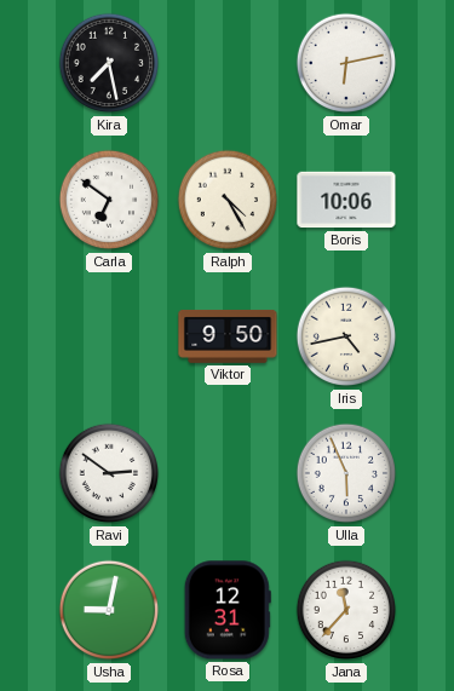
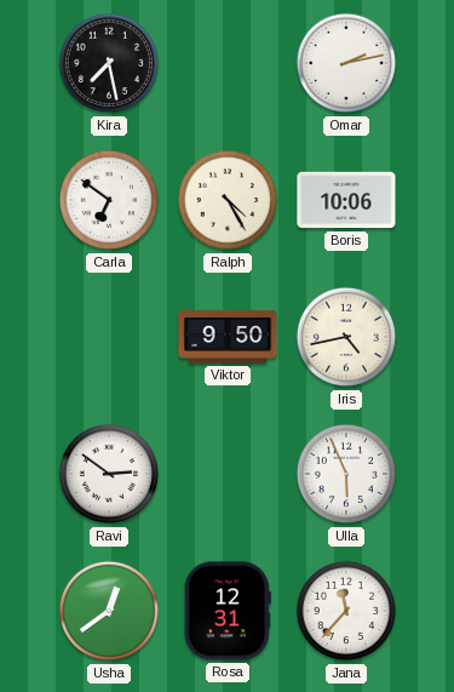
Omar: 6:13 -> 2:13
Usha: 9:02 -> 12:39
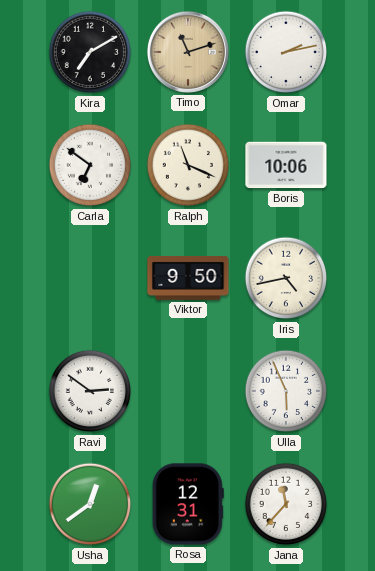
Kira: 7:28 -> 7:10
Timo: none -> 11:12
Ralph: 4:25 -> 11:19
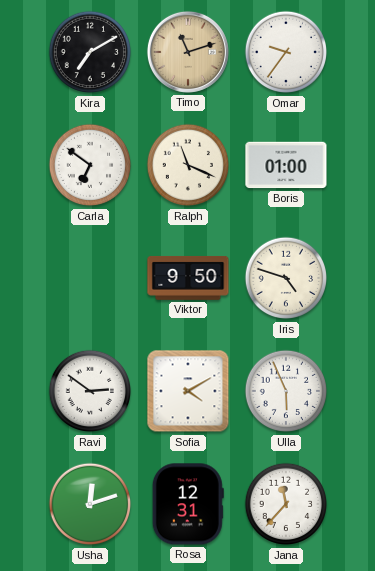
Omar: 2:13 -> 9:36
Boris: 10:06 -> 01:00
Iris: 4:43 -> 4:48
Sofia: none -> 4:10
Usha: 12:39 -> 12:12
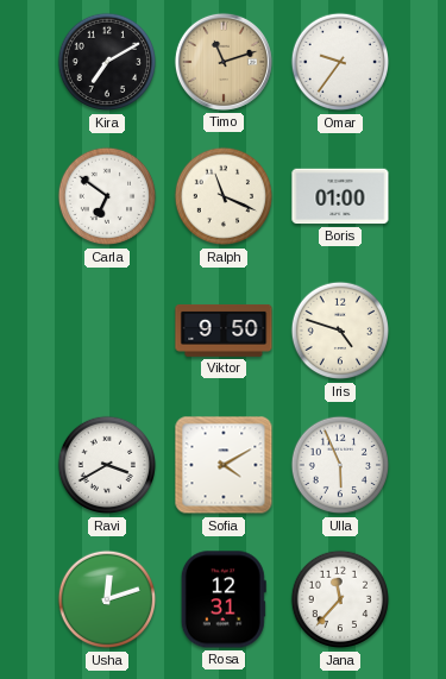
Ravi: 2:51 -> 3:40
